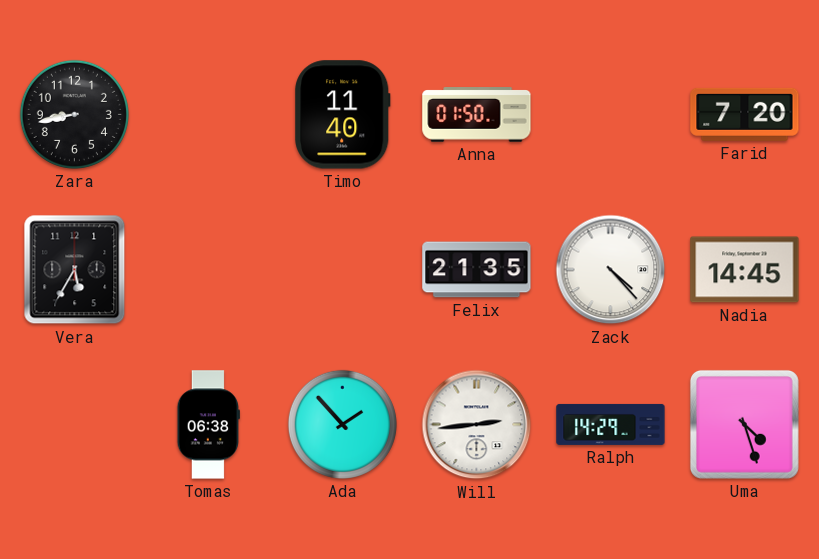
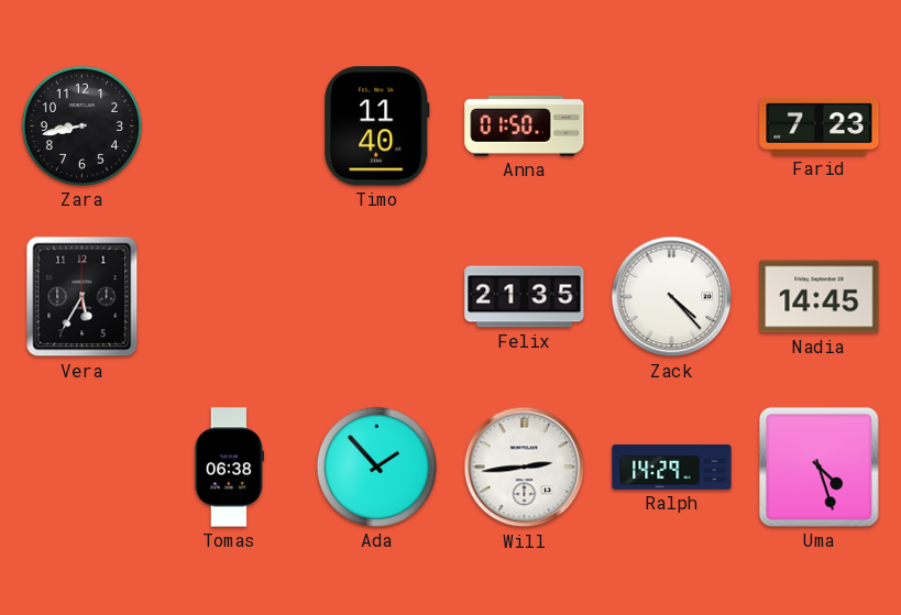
Farid: 7:20 -> 7:23
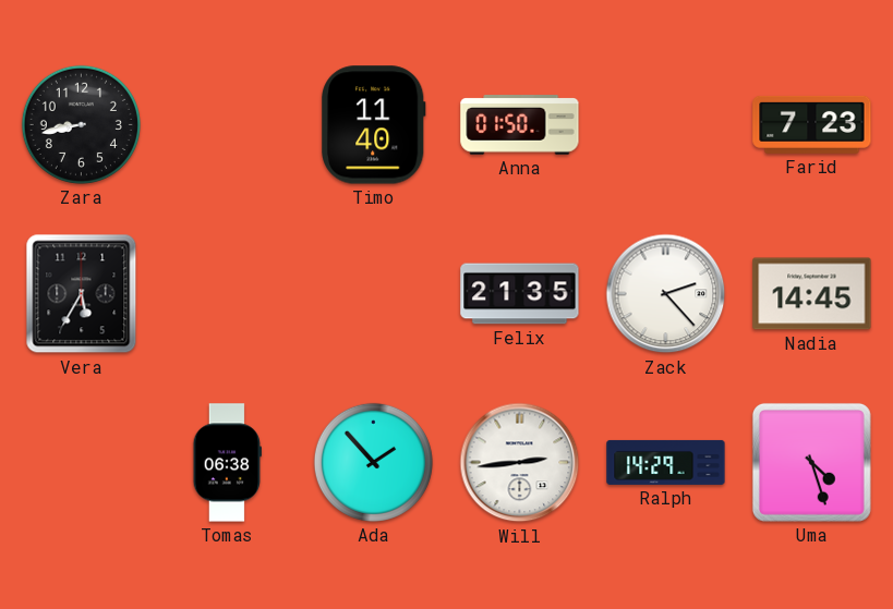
Zack: 4:23 -> 2:23
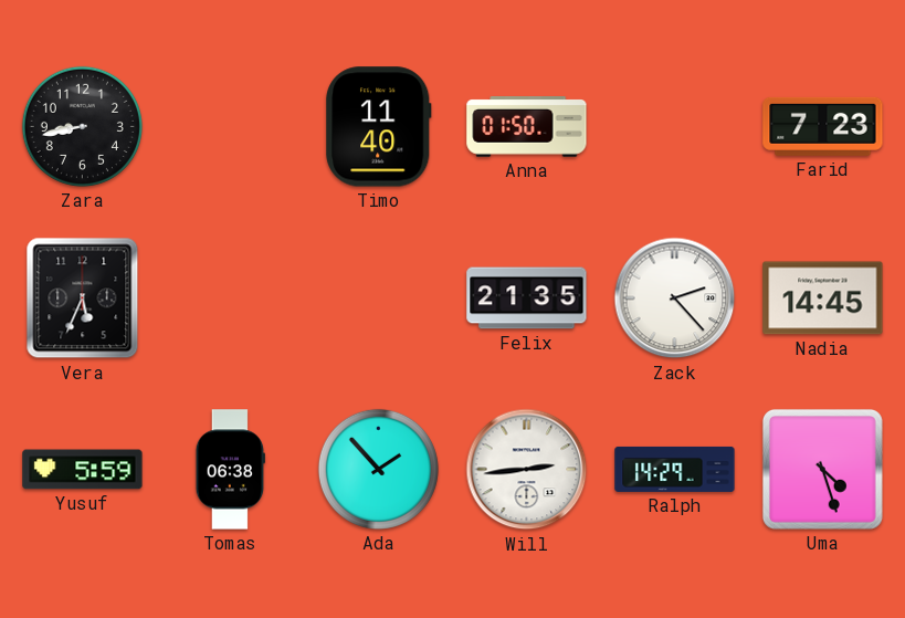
Vera: 5:35 -> 5:34
Yusuf: none -> 5:59
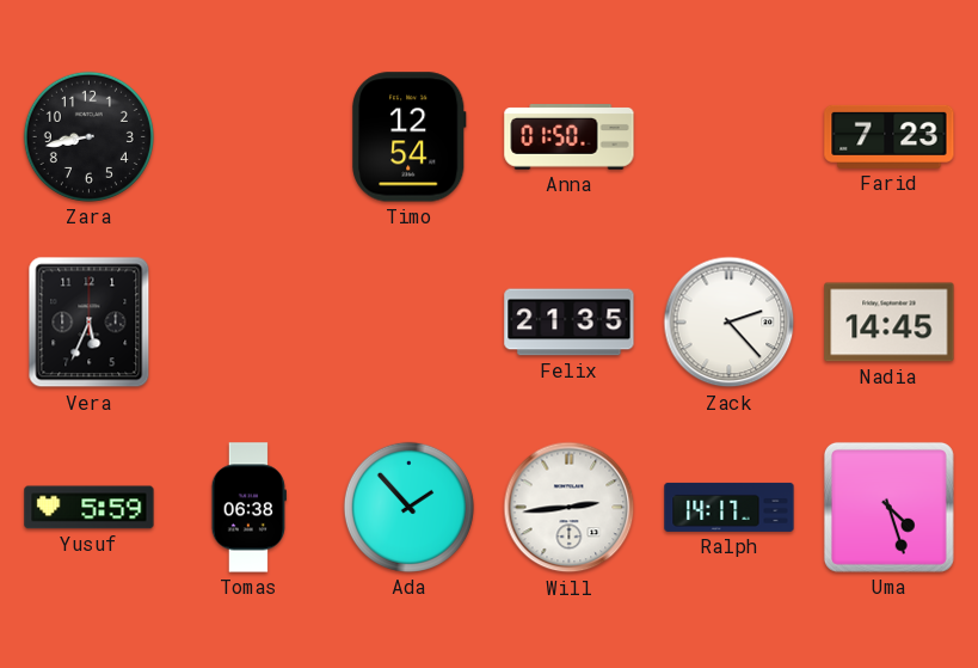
Timo: 11:40 -> 12:54
Ralph: 14:29 -> 14:17
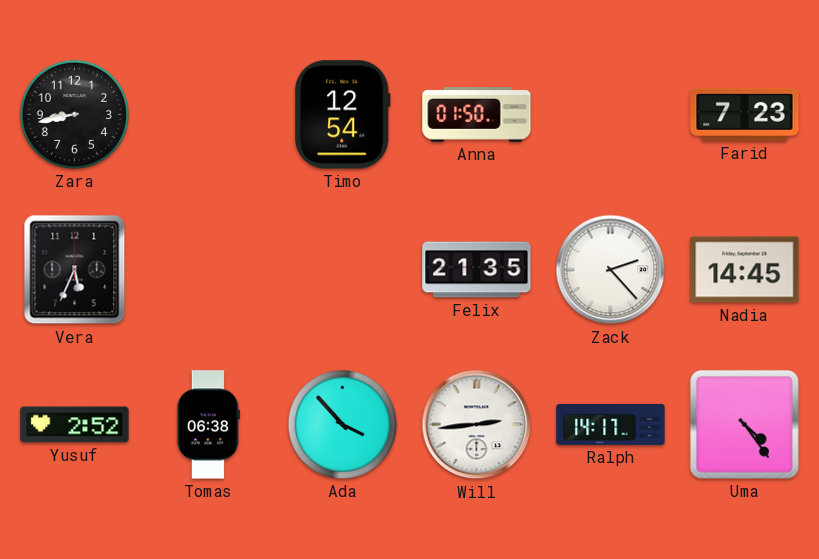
Yusuf: 5:59 -> 2:52
Ada: 1:53 -> 3:53
Uma: 4:27 -> 4:24
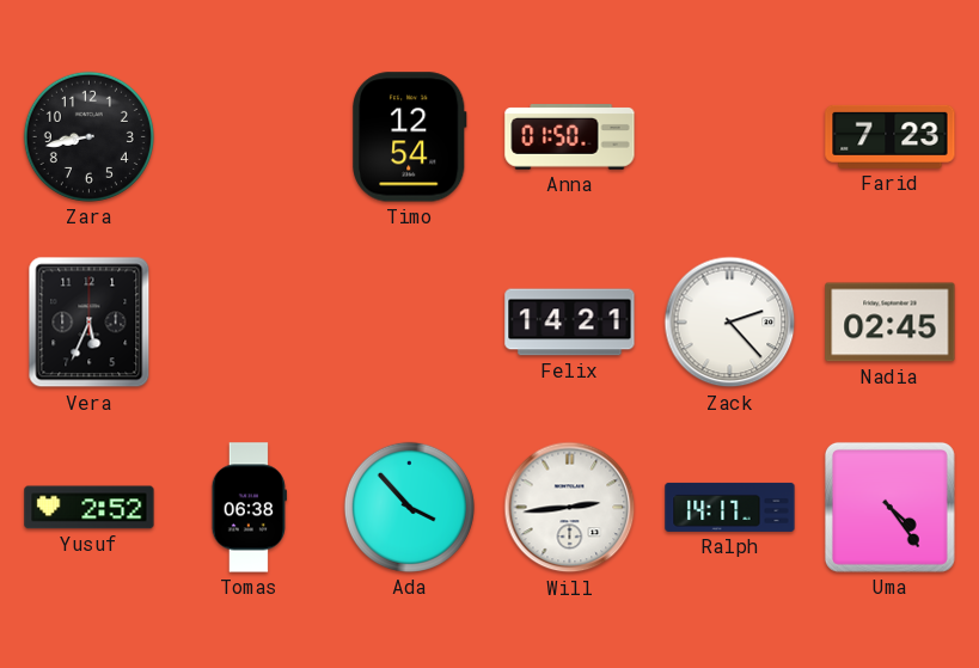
Felix: 21:35 -> 14:21
Nadia: 14:45 -> 02:45
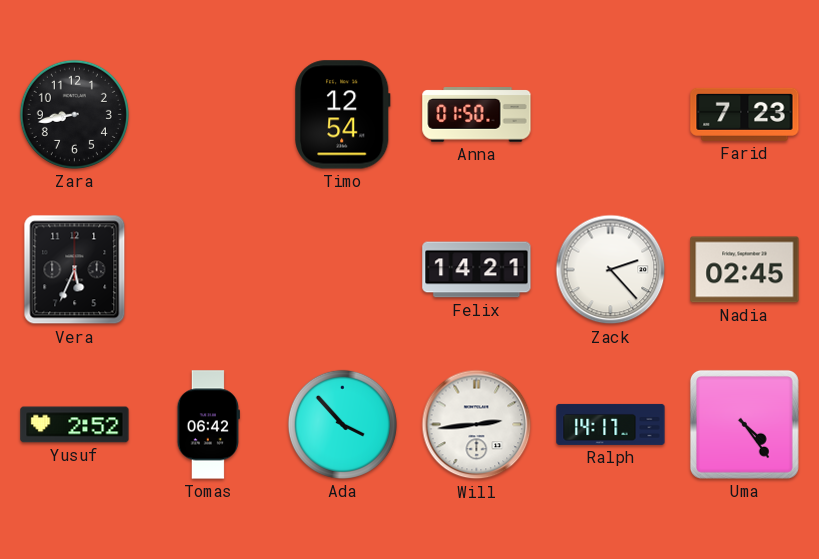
Tomas: 06:38 -> 06:42
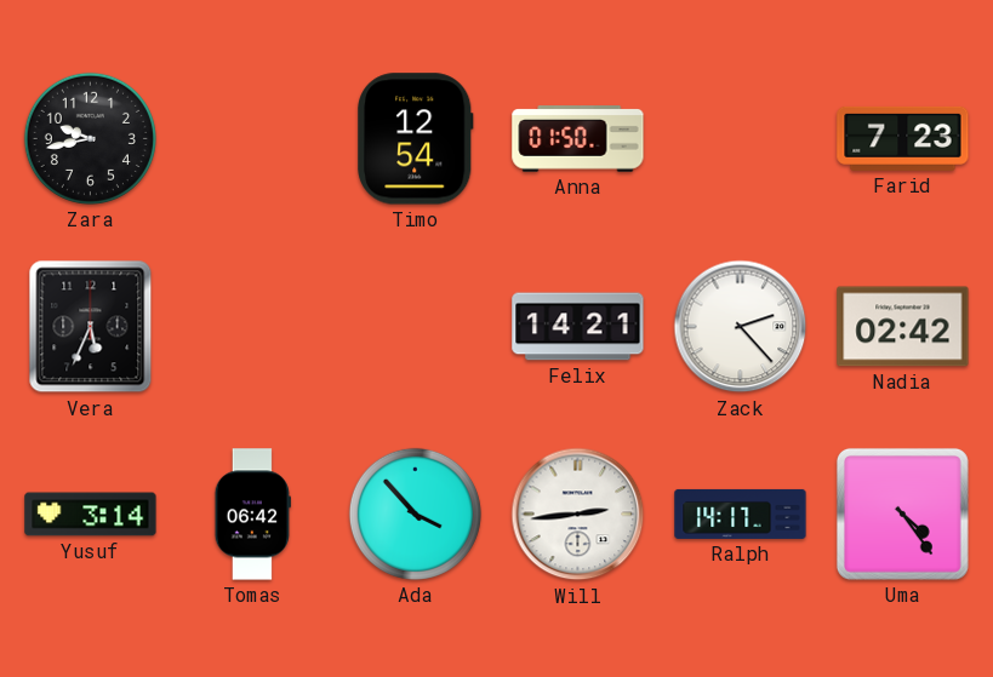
Zara: 8:43 -> 9:43
Nadia: 02:45 -> 02:42
Yusuf: 2:52 -> 3:14
